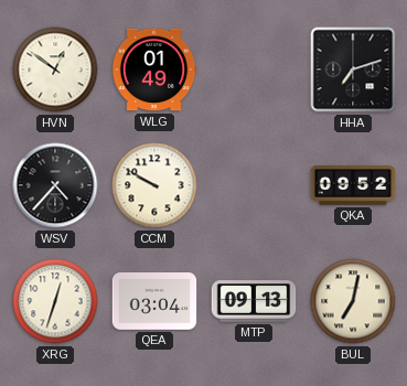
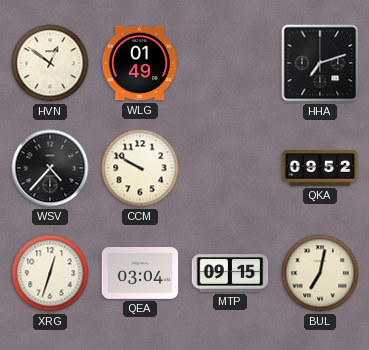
MTP: 09:13 -> 09:15
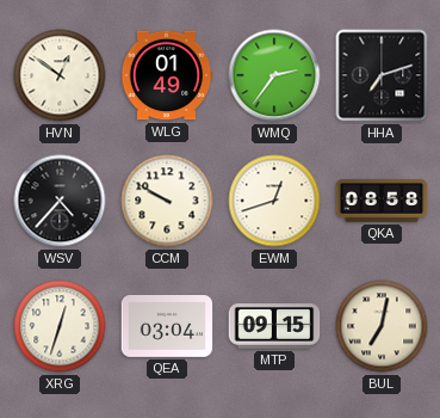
WMQ: none -> 2:36
EWM: none -> 12:42
QKA: 09:52 -> 08:58
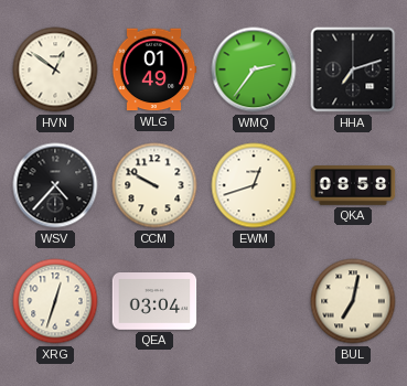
MTP: 09:15 -> none
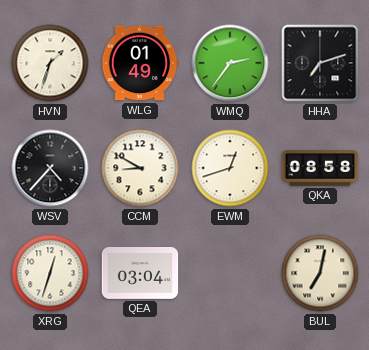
HVN: 12:51 -> 1:33
CCM: 9:50 -> 8:50
